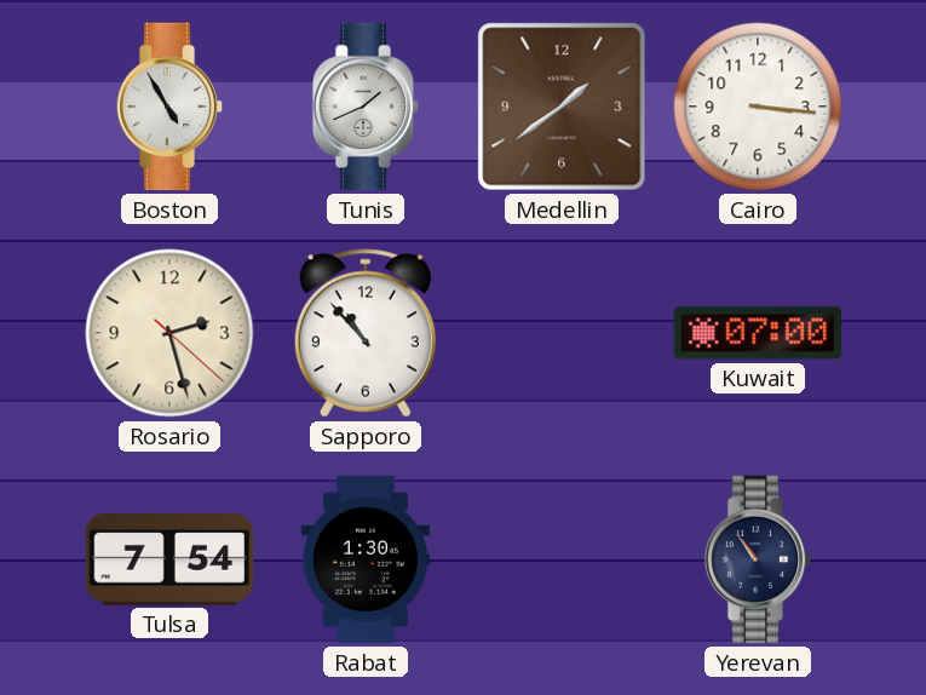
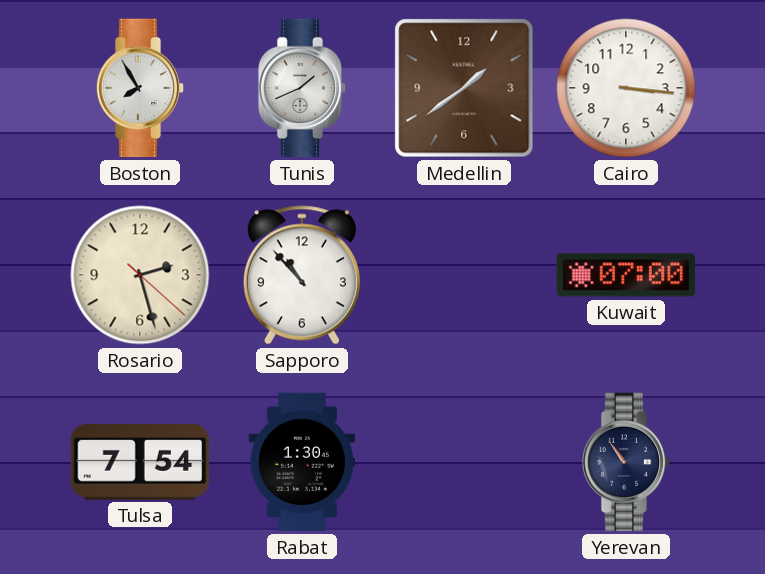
Boston: 4:55 -> 7:55
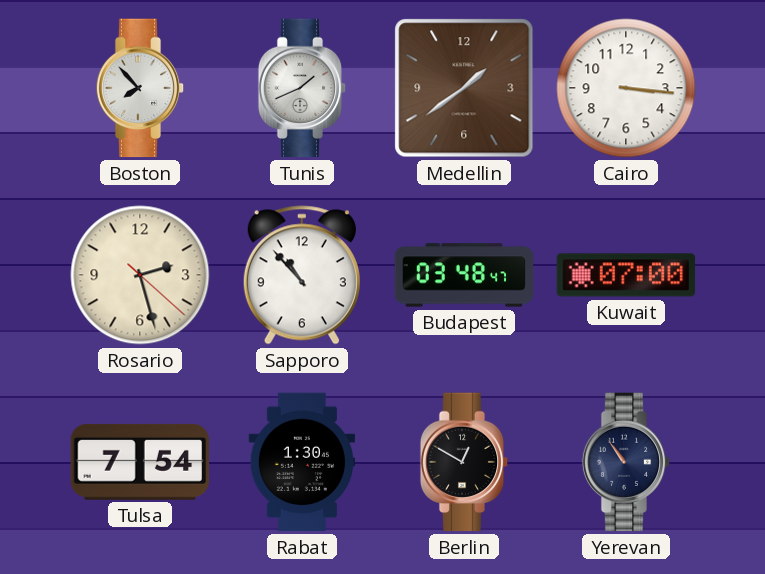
Boston: 7:55 -> 7:53
Budapest: none -> 03:48
Berlin: none -> 12:50
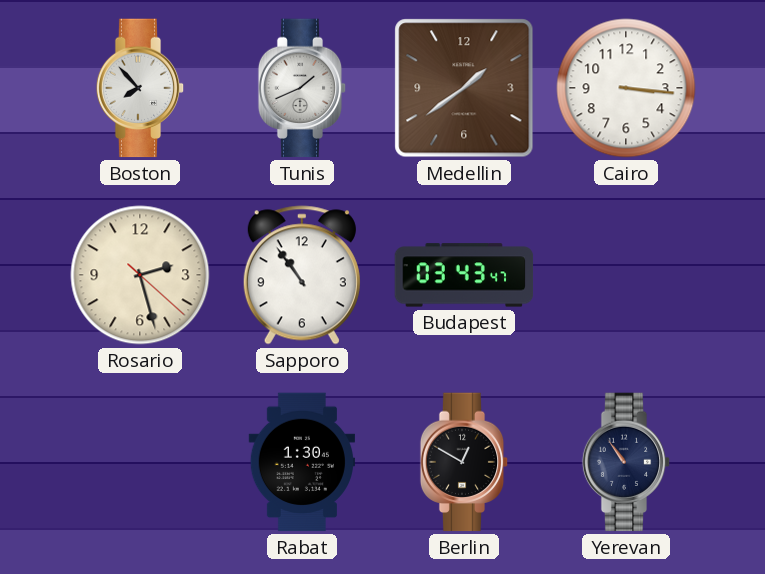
Sapporo: 10:53 -> 10:54
Budapest: 03:48 -> 03:43
Kuwait: 07:00 -> none
Tulsa: 7:54 -> none
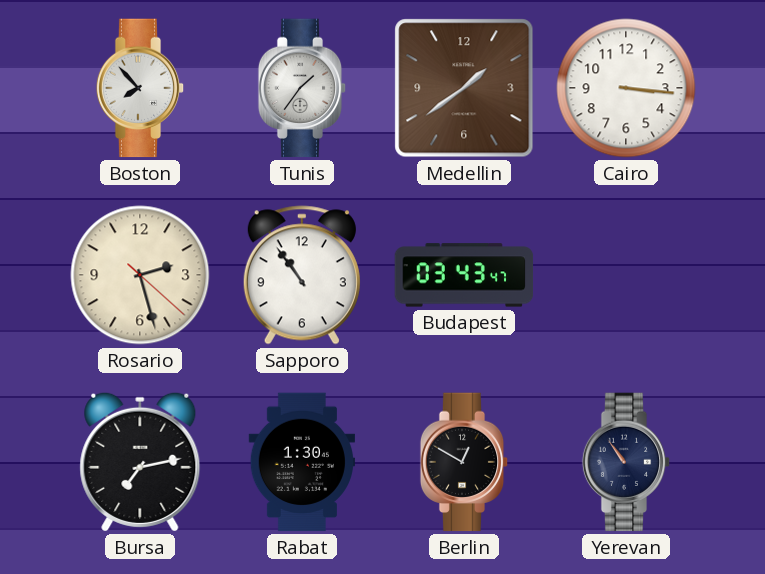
Tunis: 1:41 -> 1:36
Bursa: none -> 7:13
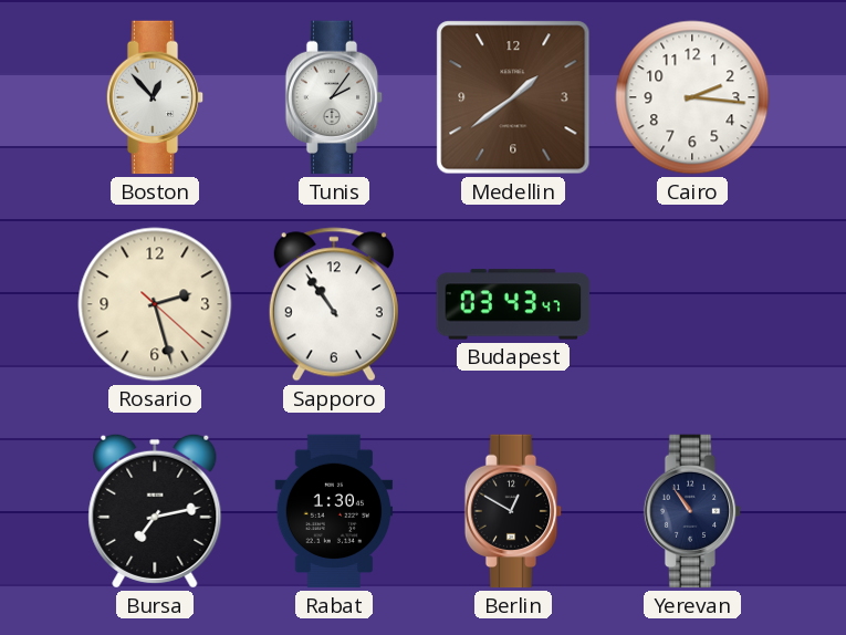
Boston: 7:53 -> 12:53
Tunis: 1:36 -> 2:06
Cairo: 3:16 -> 2:16
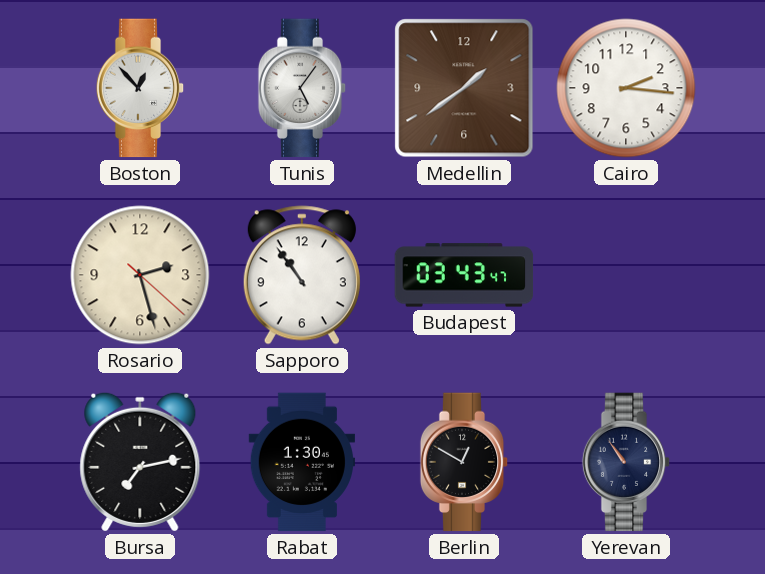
Tunis: 2:06 -> 5:06
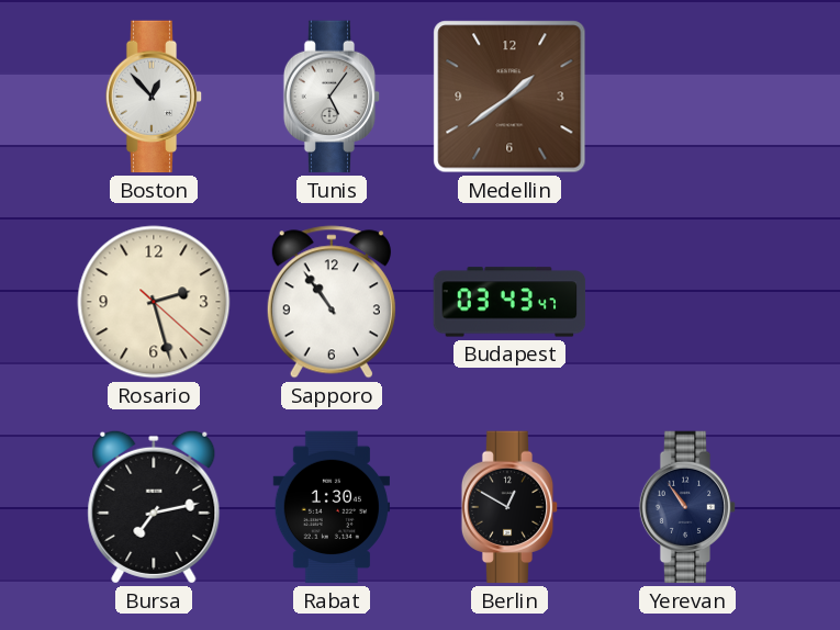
Cairo: 2:16 -> none
